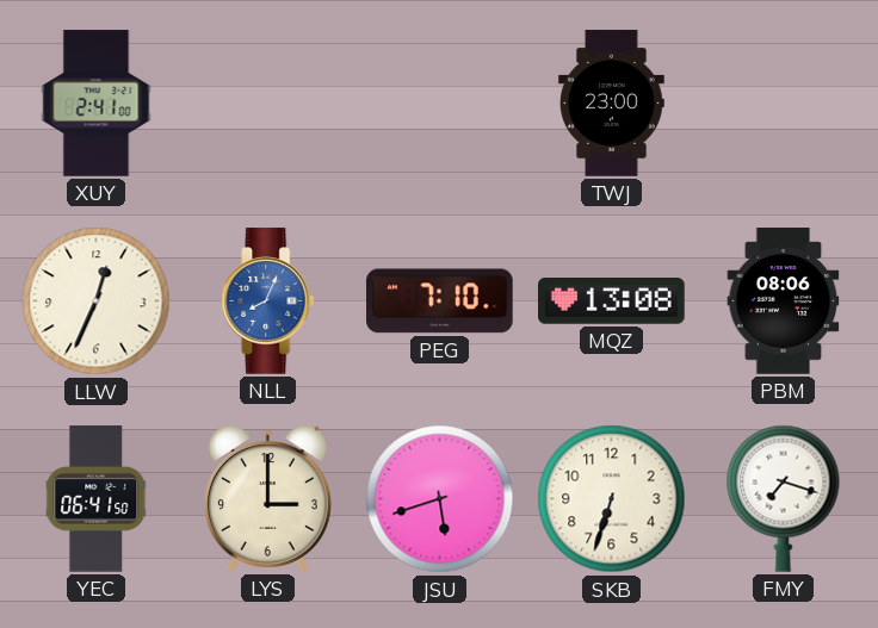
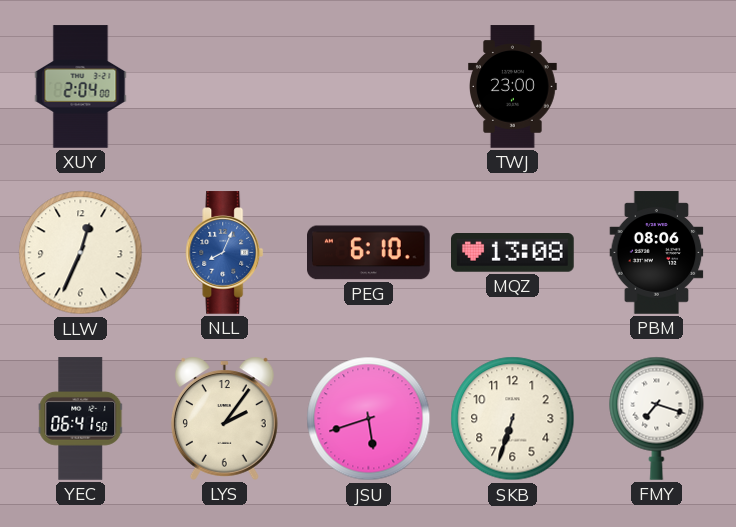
XUY: 2:41 -> 2:04
PEG: 7:10 -> 6:10
LYS: 3:00 -> 2:06
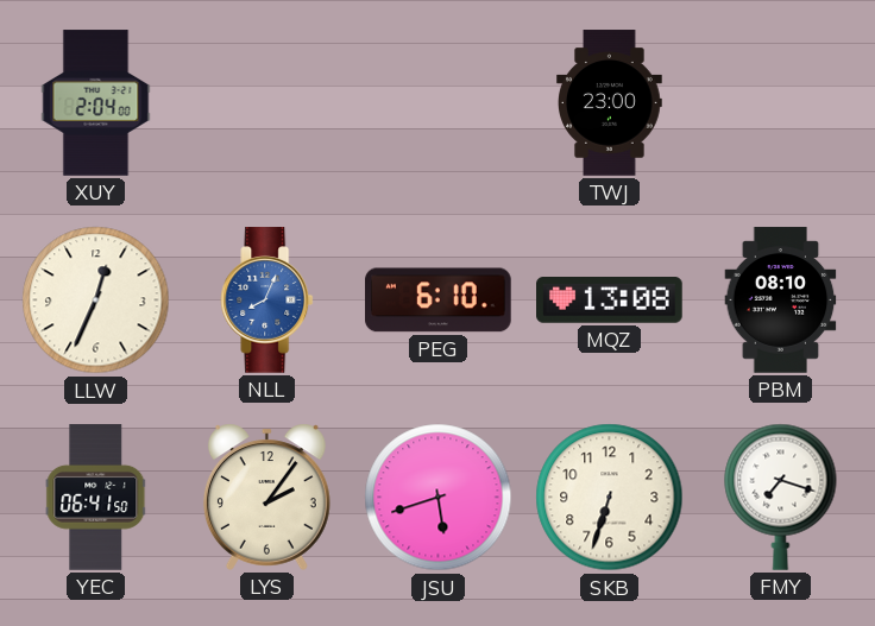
PBM: 08:06 -> 08:10
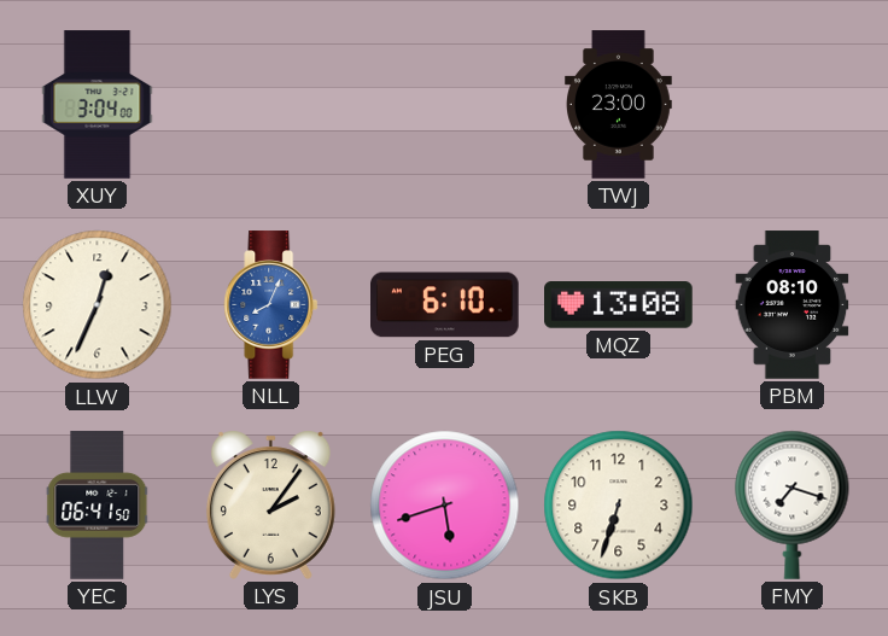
XUY: 2:04 -> 3:04
